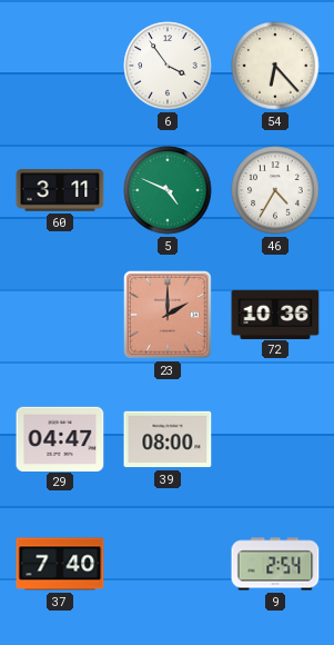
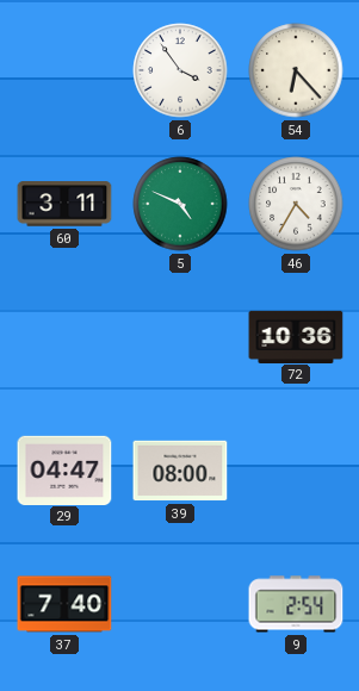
23: 2:00 -> none
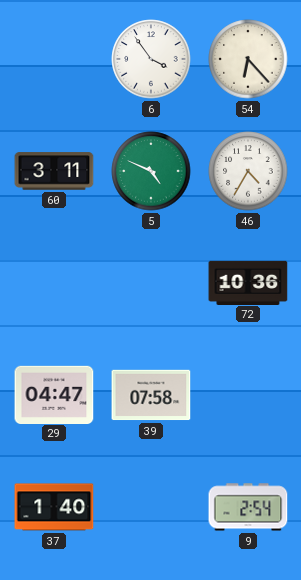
39: 08:00 -> 07:58
37: 7:40 -> 1:40
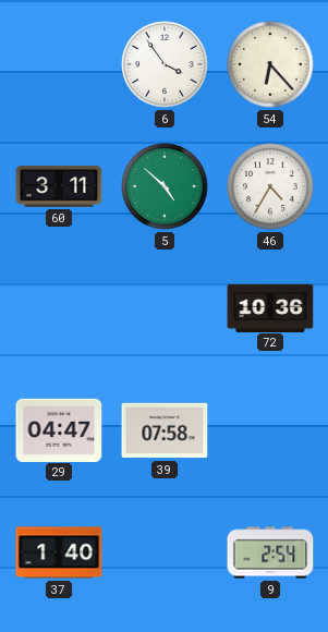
5: 4:49 -> 4:52
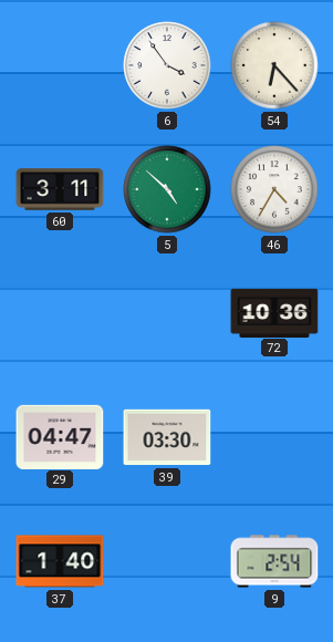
39: 07:58 -> 03:30
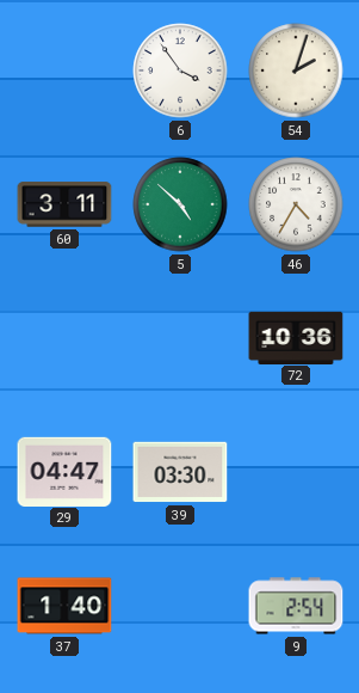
54: 6:23 -> 2:03
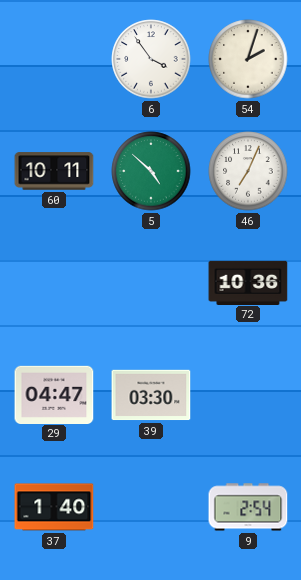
60: 3:11 -> 10:11
46: 4:35 -> 7:04
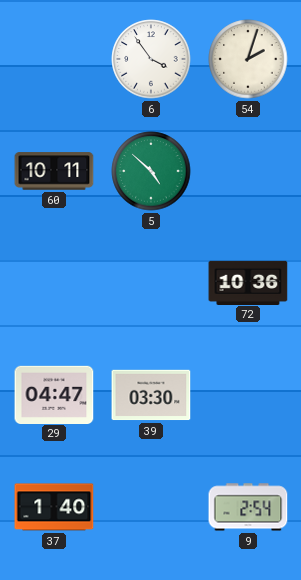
46: 7:04 -> none
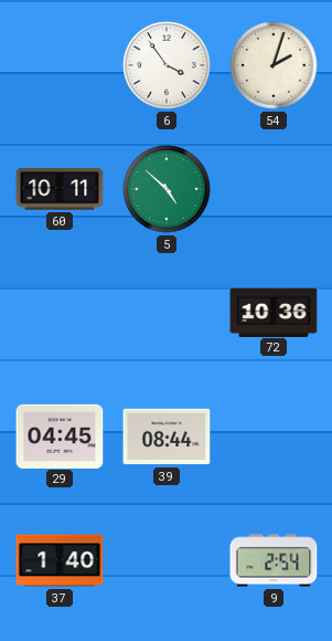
29: 04:47 -> 04:45
39: 03:30 -> 08:44
